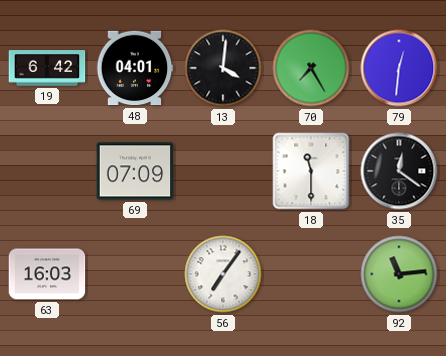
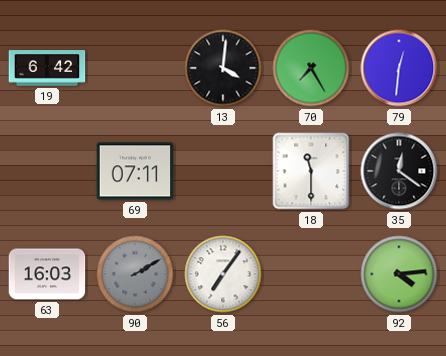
48: 04:01 -> none
69: 07:09 -> 07:11
90: none -> 2:10
92: 11:14 -> 4:14
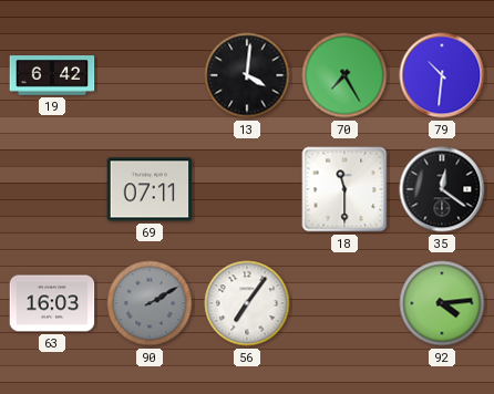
79: 12:31 -> 10:31
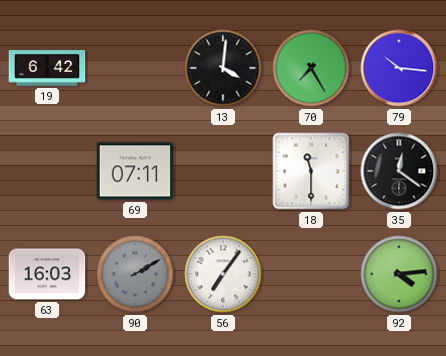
79: 10:31 -> 10:16
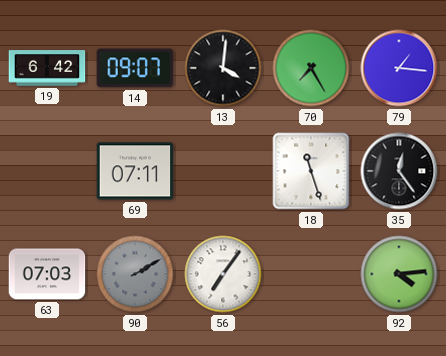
14: none -> 09:07
79: 10:16 -> 1:16
18: 11:30 -> 11:27
35: 12:21 -> 12:24
63: 16:03 -> 07:03
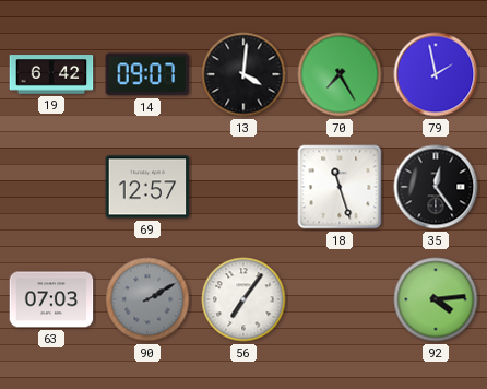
79: 1:16 -> 1:58
69: 07:11 -> 12:57
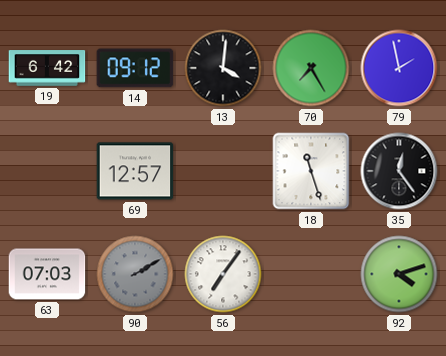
14: 09:07 -> 09:12
92: 4:14 -> 4:12
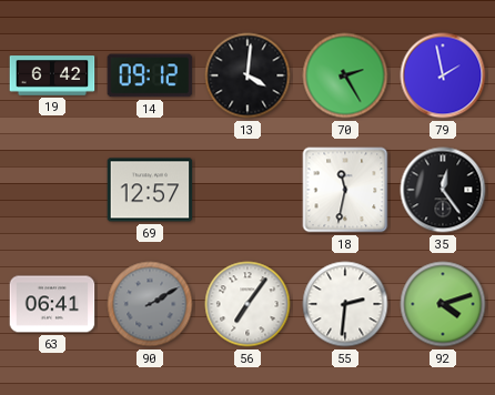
70: 7:25 -> 2:25
18: 11:27 -> 11:32
63: 07:03 -> 06:41
55: none -> 2:31
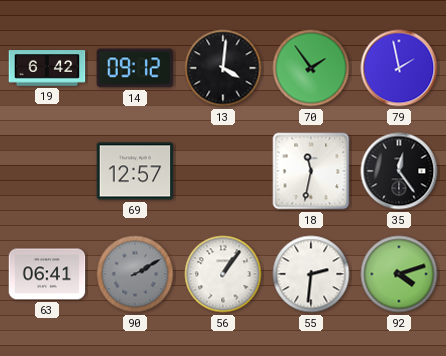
70: 2:25 -> 1:54
56: 7:06 -> 1:06
